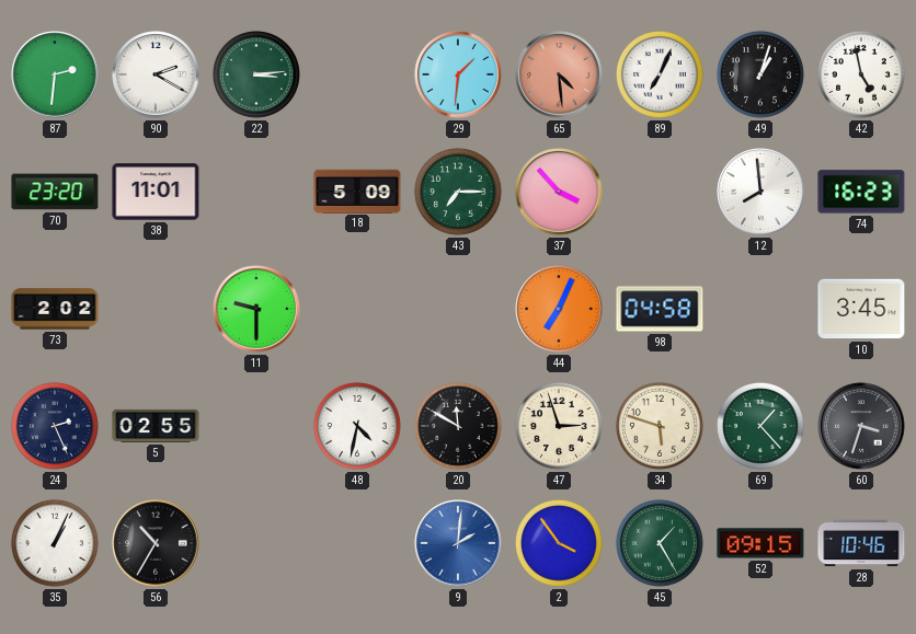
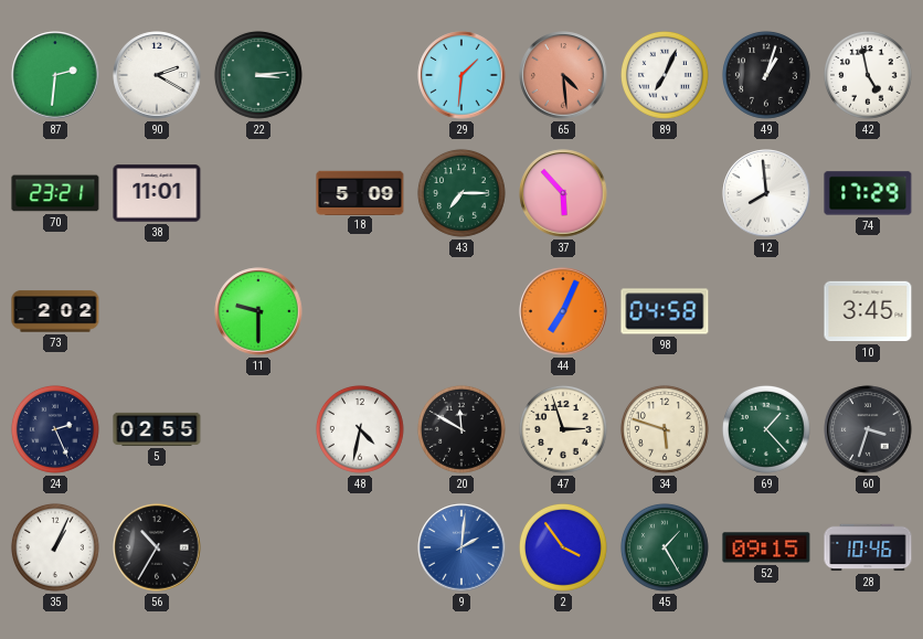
70: 23:20 -> 23:21
37: 3:53 -> 5:53
74: 16:23 -> 17:29
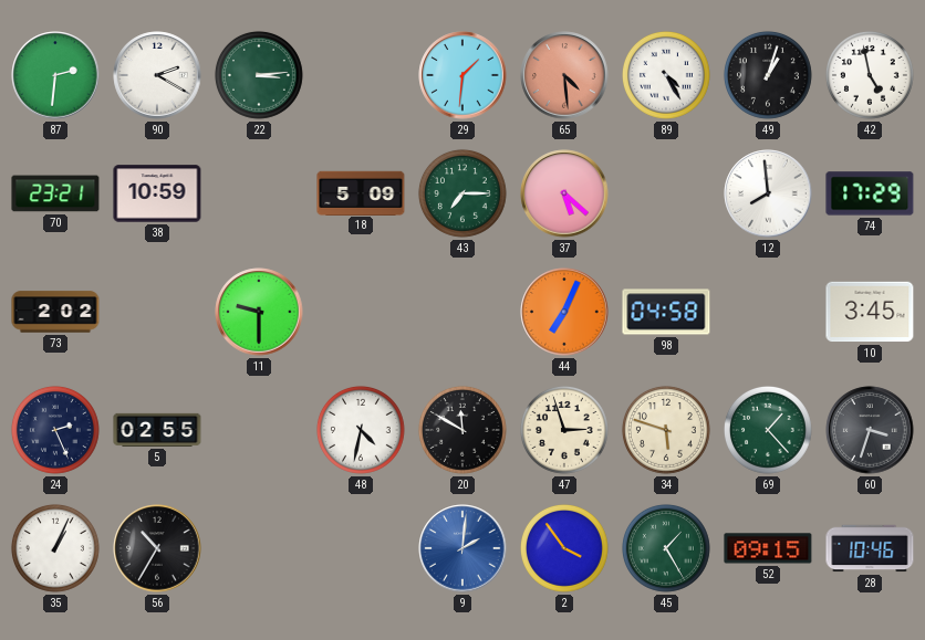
89: 7:04 -> 4:25
38: 11:01 -> 10:59
37: 5:53 -> 5:22
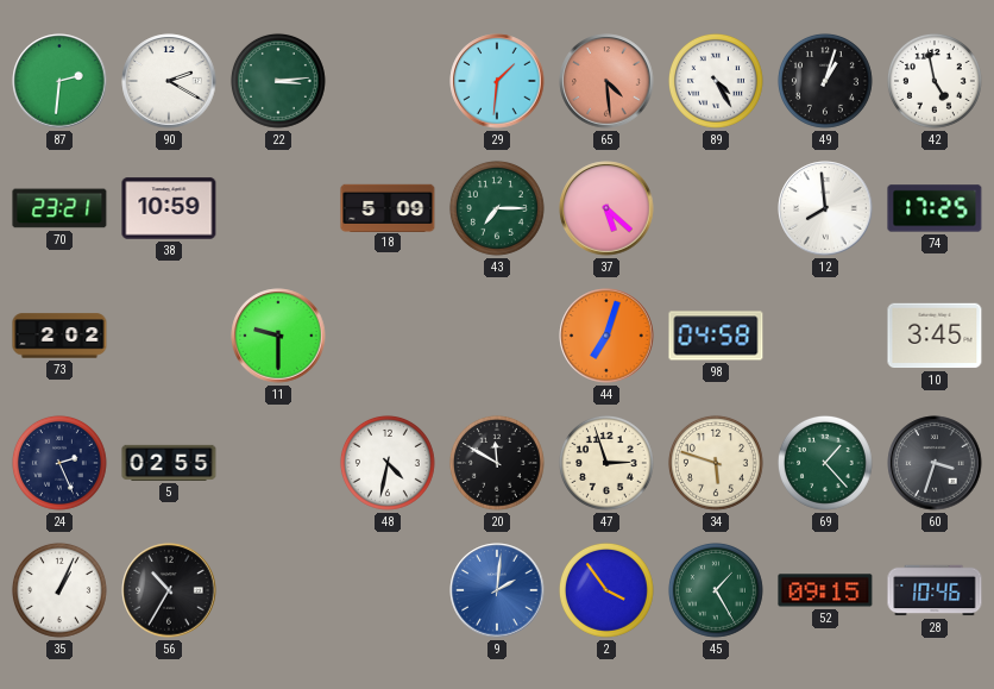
74: 17:29 -> 17:25
44: 7:04 -> 7:03
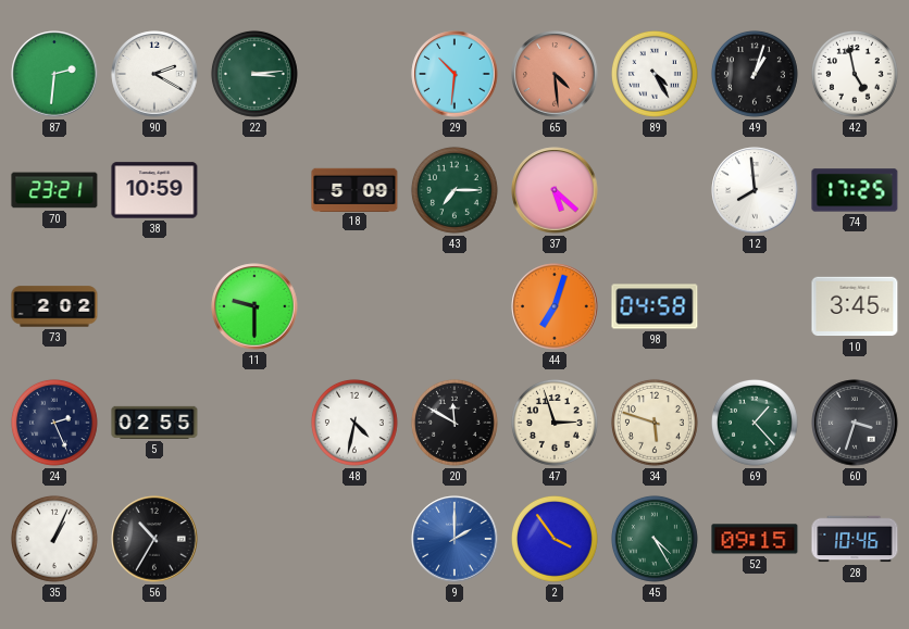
29: 1:31 -> 10:31
9: 2:01 -> 2:00
45: 1:25 -> 4:25
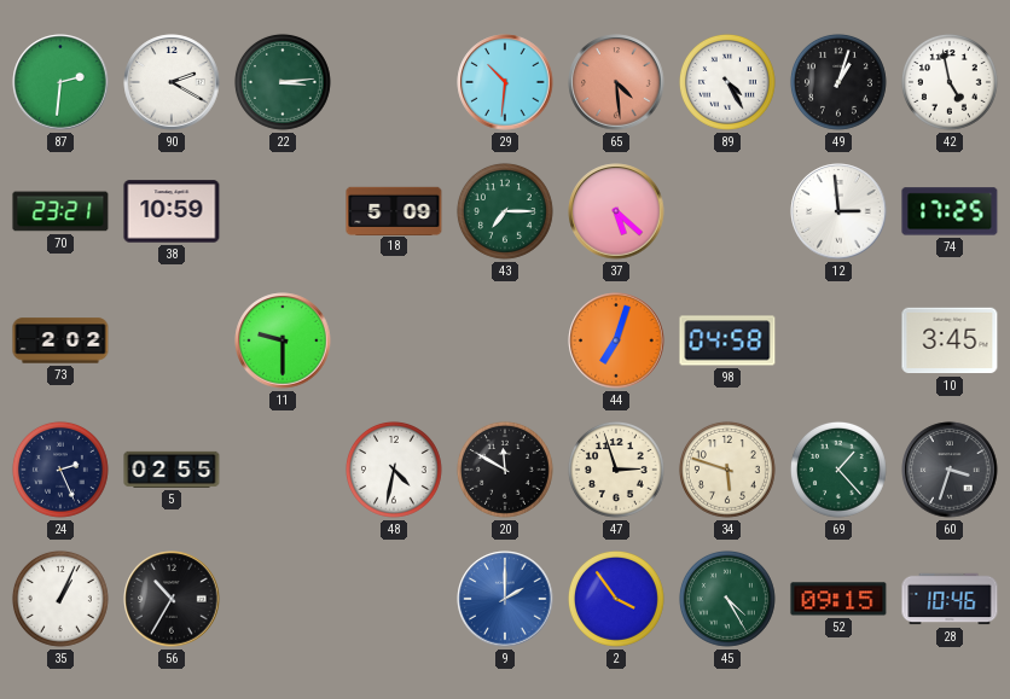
12: 7:59 -> 2:59
